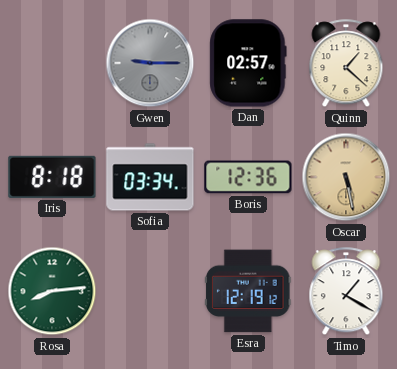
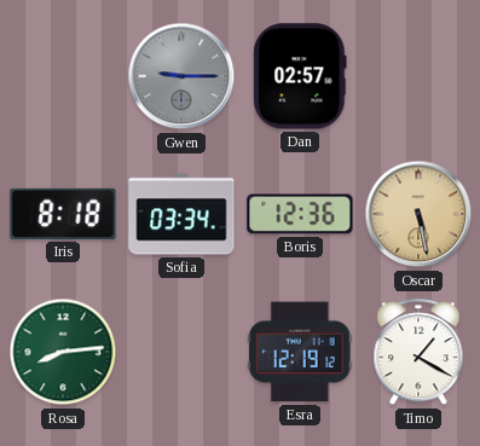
Quinn: 1:22 -> none
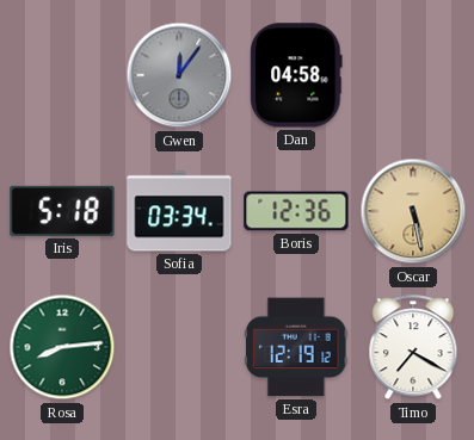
Gwen: 9:15 -> 12:06
Dan: 02:57 -> 04:58
Iris: 8:18 -> 5:18
Timo: 1:20 -> 7:20
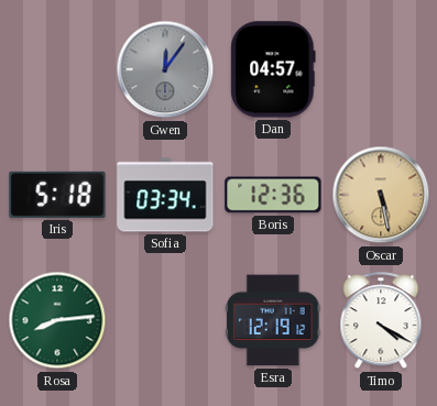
Dan: 04:58 -> 04:57
Timo: 7:20 -> 4:20
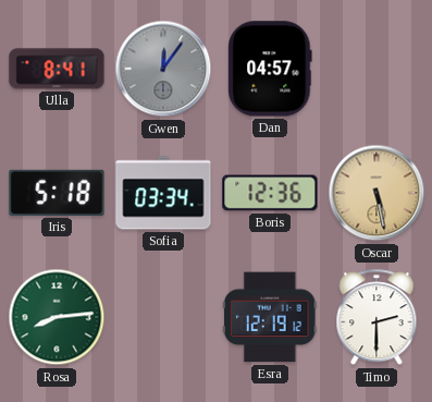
Ulla: none -> 8:41
Timo: 4:20 -> 2:30
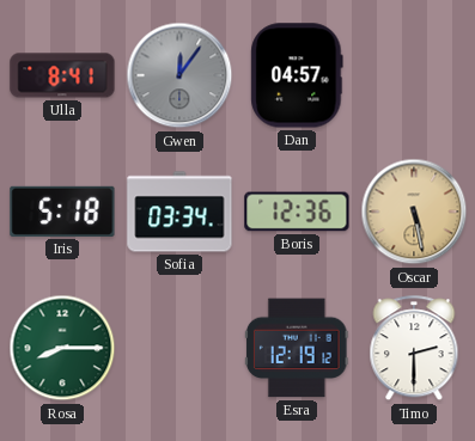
Rosa: 8:14 -> 8:15
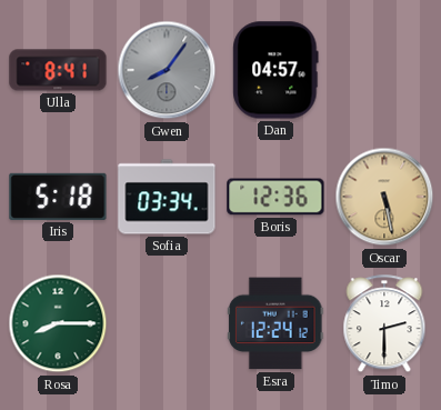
Gwen: 12:06 -> 8:06
Esra: 12:19 -> 12:24
